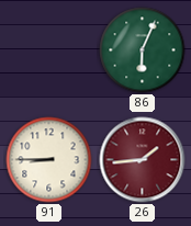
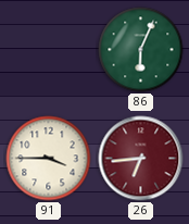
91: 8:45 -> 3:45
26: 1:44 -> 6:44
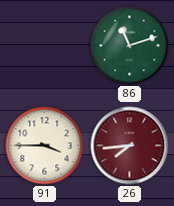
86: 6:04 -> 11:12
26: 6:44 -> 7:44
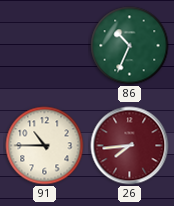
86: 11:12 -> 10:34
91: 3:45 -> 10:45
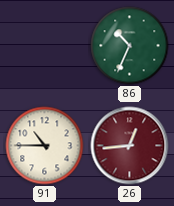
26: 7:44 -> 12:44
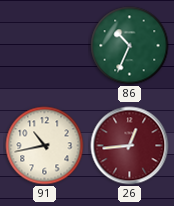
91: 10:45 -> 10:43
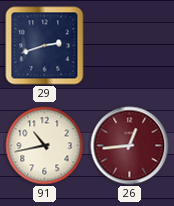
29: none -> 2:42
86: 10:34 -> none
